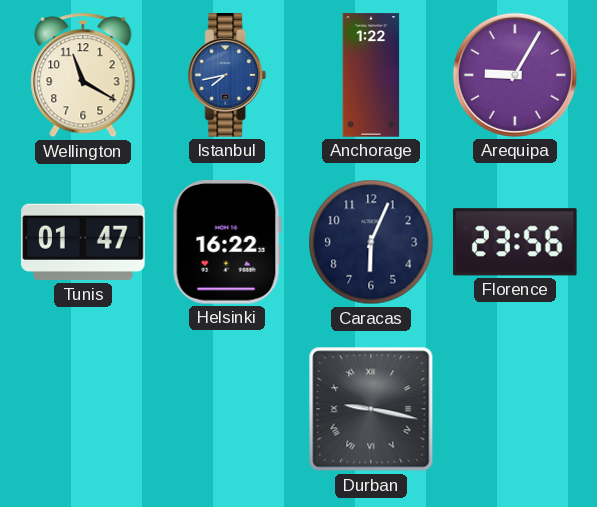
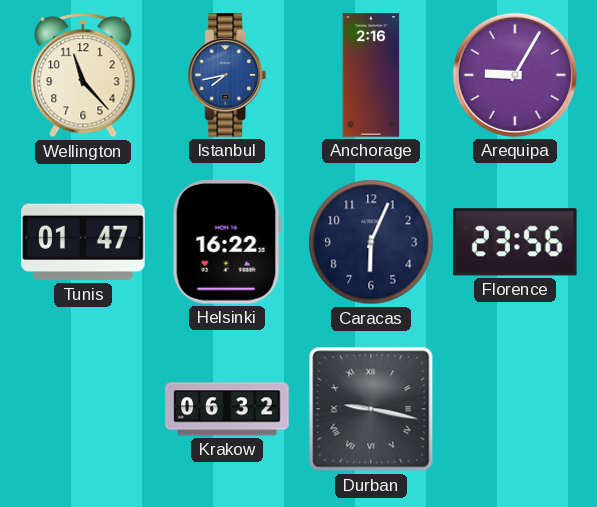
Wellington: 11:20 -> 11:23
Anchorage: 1:22 -> 2:16
Krakow: none -> 06:32
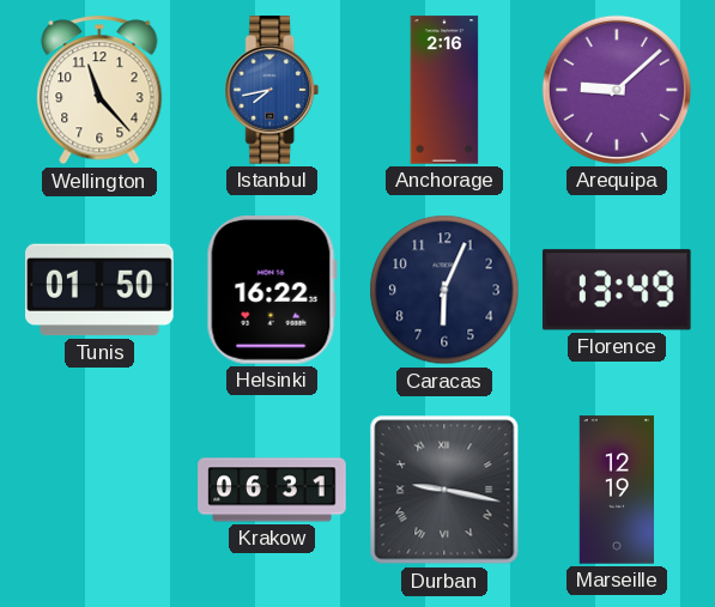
Arequipa: 9:05 -> 9:08
Tunis: 01:47 -> 01:50
Florence: 23:56 -> 13:49
Krakow: 06:32 -> 06:31
Marseille: none -> 12:19
